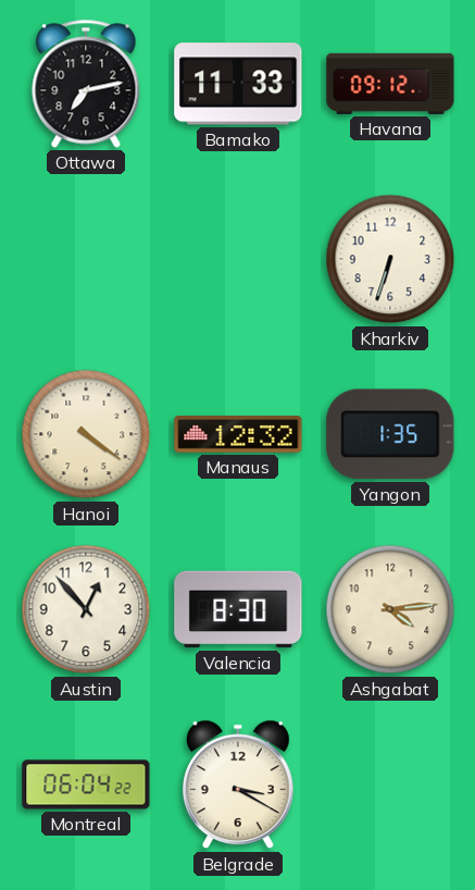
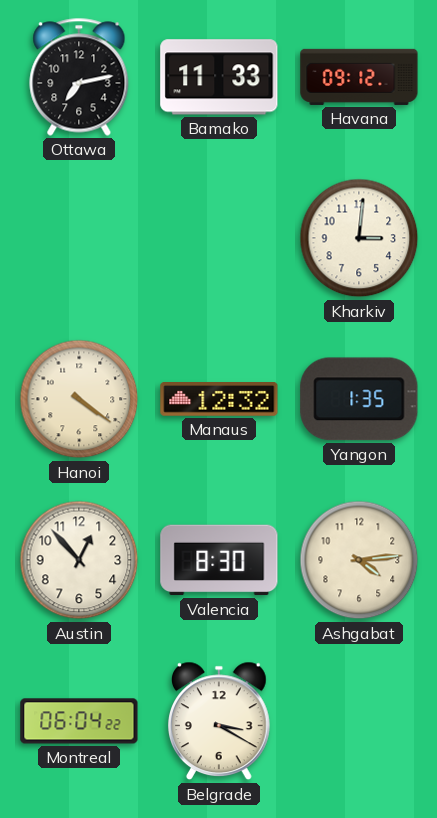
Kharkiv: 6:33 -> 3:01
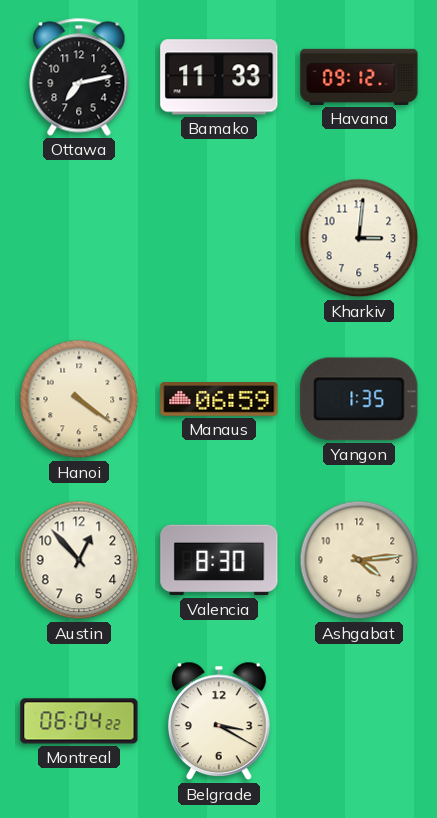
Manaus: 12:32 -> 06:59
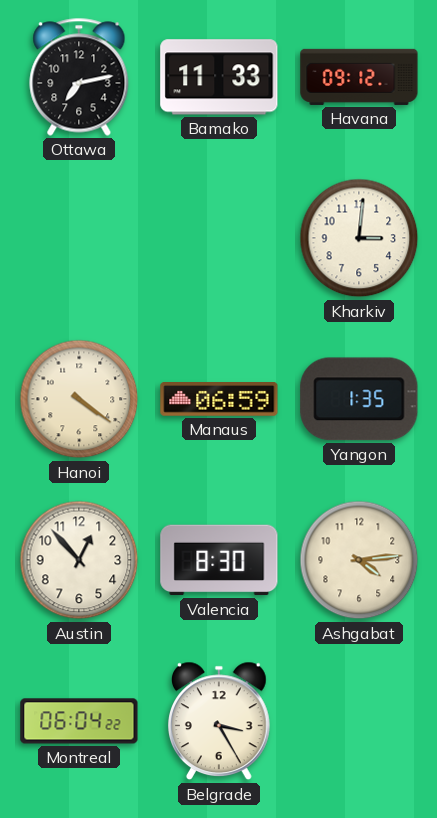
Belgrade: 3:20 -> 3:25
